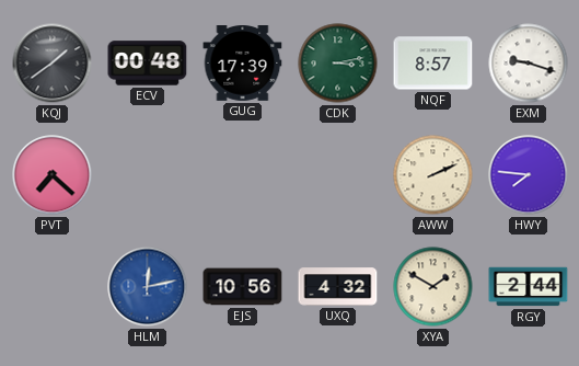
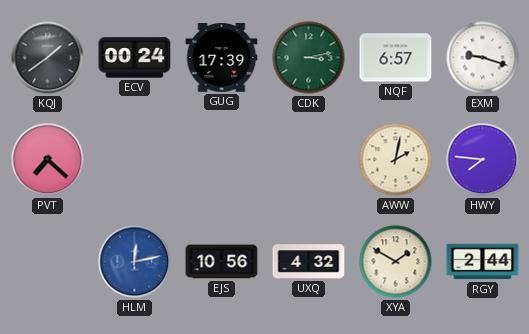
ECV: 00:48 -> 00:24
NQF: 8:57 -> 6:57
AWW: 2:11 -> 2:02
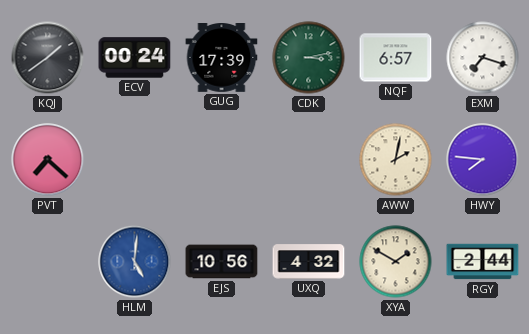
EXM: 9:18 -> 7:18
HLM: 12:13 -> 5:01
